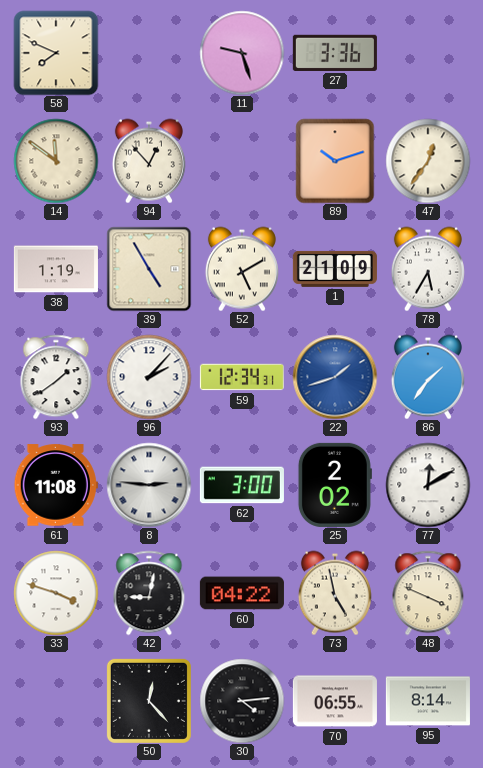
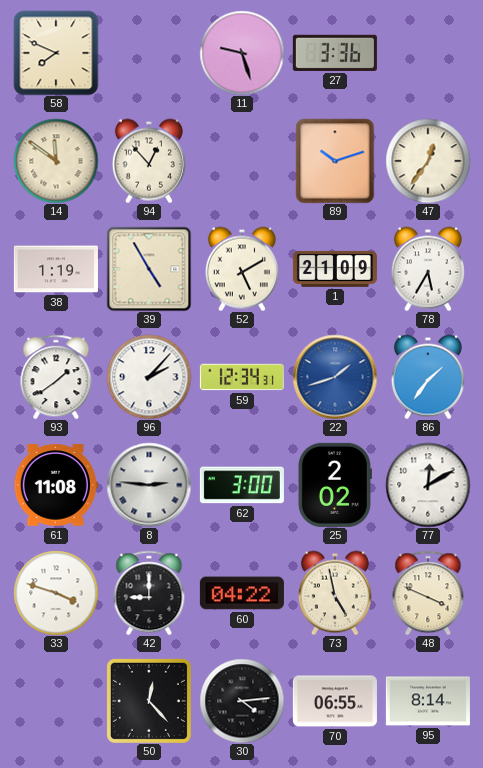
42: 9:02 -> 9:00
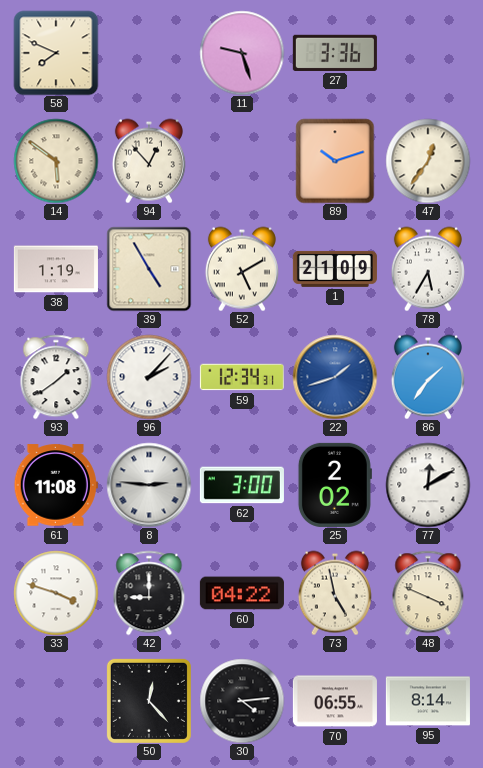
14: 11:51 -> 5:51
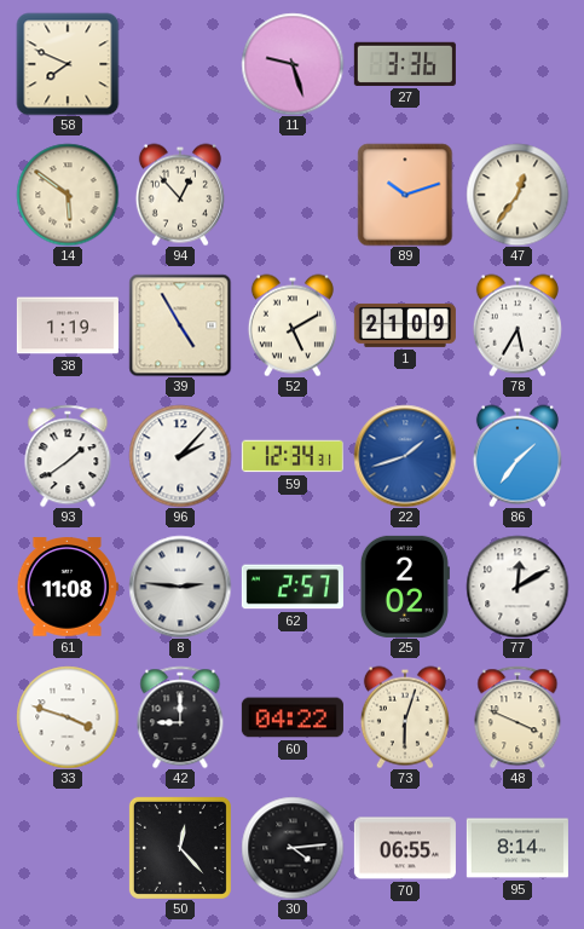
62: 3:00 -> 2:57
73: 4:58 -> 6:03
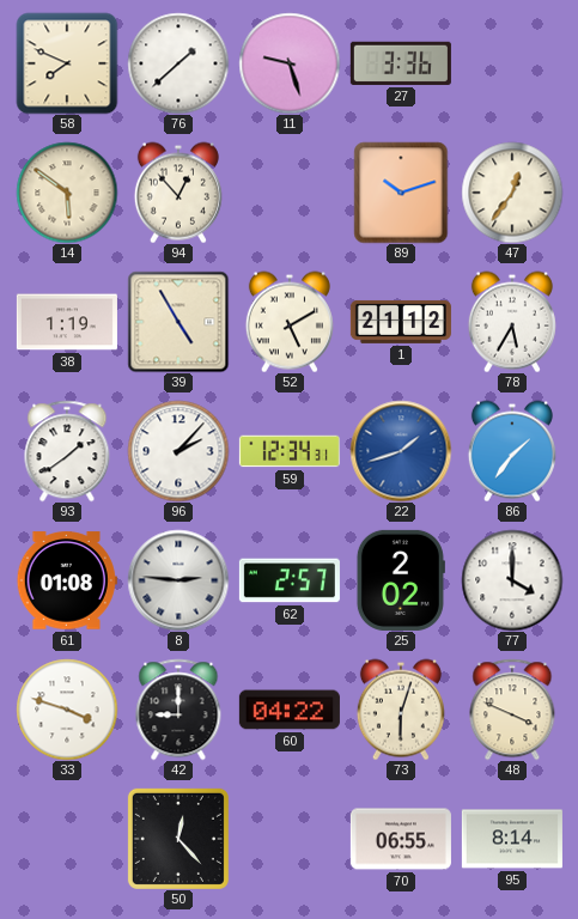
76: none -> 1:38
1: 21:09 -> 21:12
61: 11:08 -> 01:08
77: 12:10 -> 4:00
30: 4:14 -> none
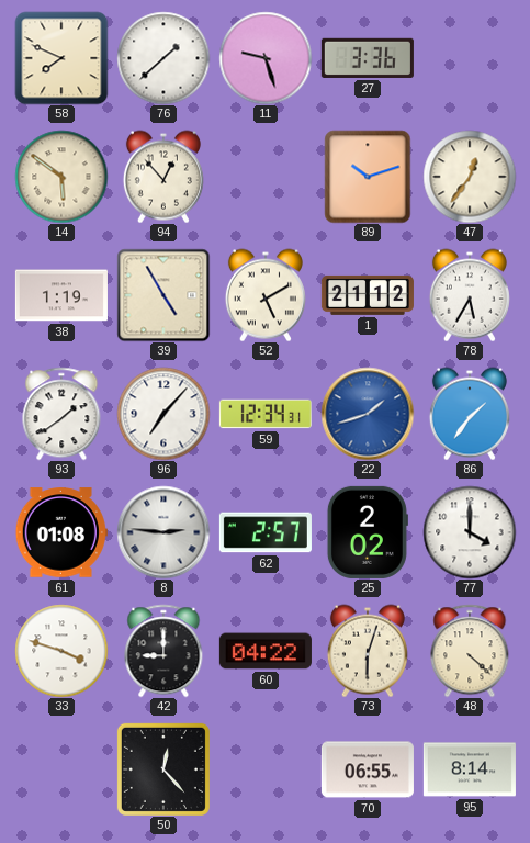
96: 2:07 -> 7:07
48: 3:49 -> 4:22
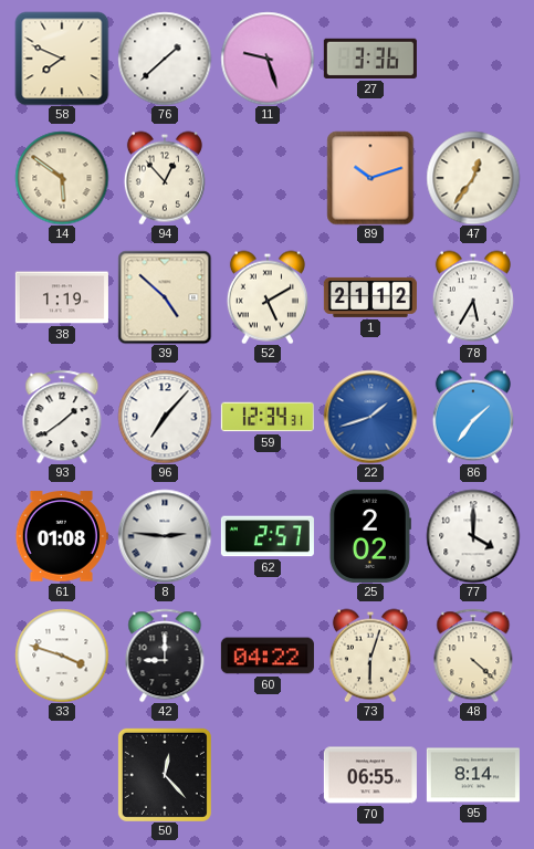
39: 4:55 -> 4:52
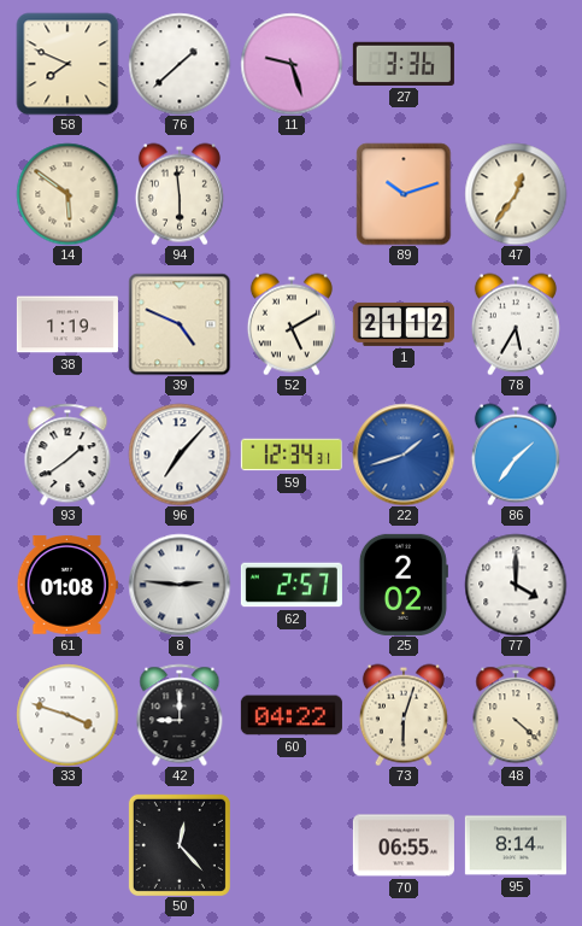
94: 12:53 -> 5:59
39: 4:52 -> 4:49
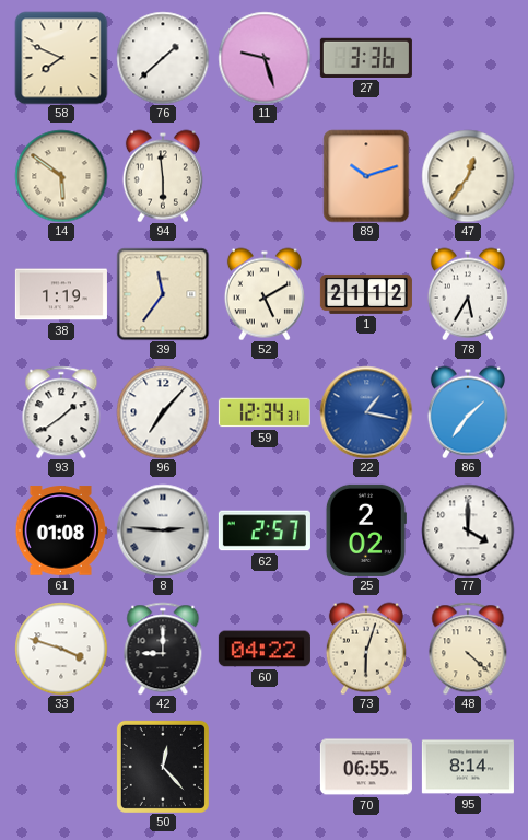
39: 4:49 -> 11:36
22: 1:42 -> 1:17
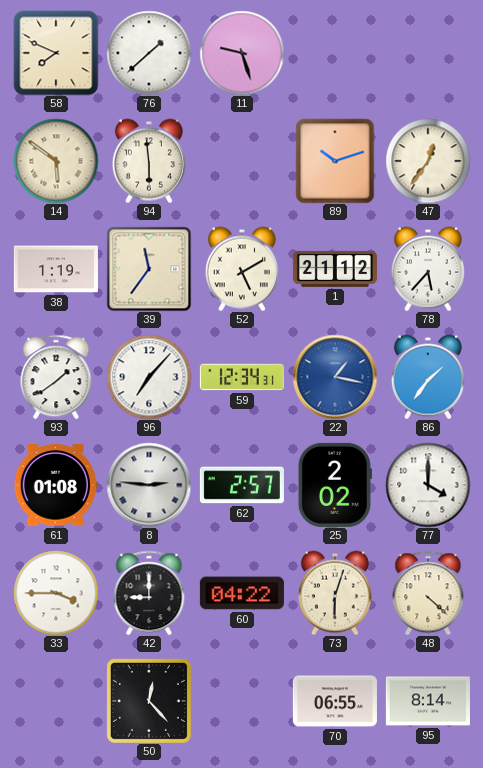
27: 3:36 -> none
78: 5:35 -> 5:37
33: 3:48 -> 3:45
